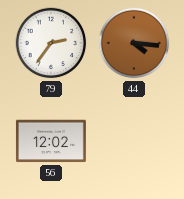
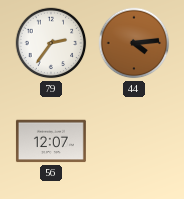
44: 4:16 -> 4:14
56: 12:02 -> 12:07
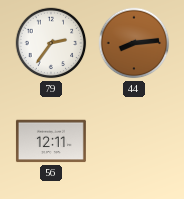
44: 4:14 -> 8:14
56: 12:07 -> 12:11
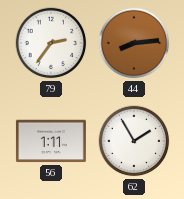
56: 12:11 -> 1:11
62: none -> 1:55
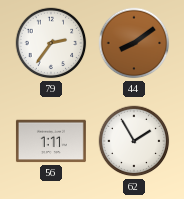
44: 8:14 -> 8:09
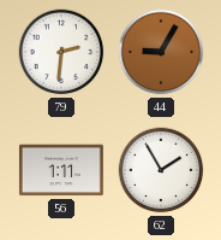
79: 2:36 -> 2:31
44: 8:09 -> 9:05
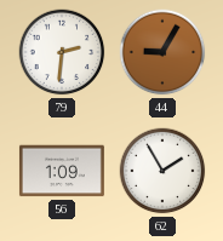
56: 1:11 -> 1:09
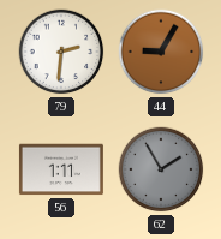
56: 1:09 -> 1:11
62 dial: white -> grey
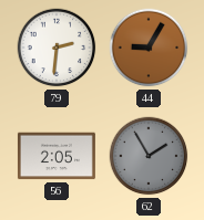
56: 1:11 -> 2:05
